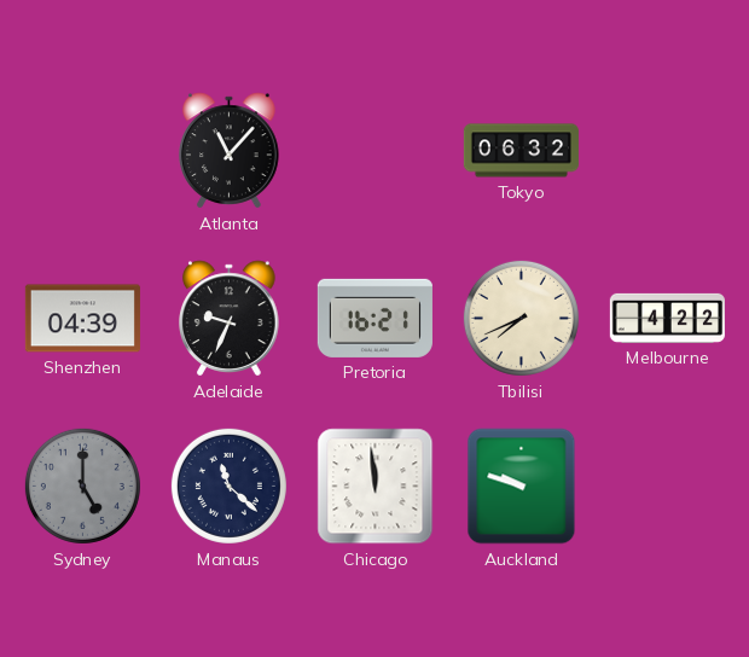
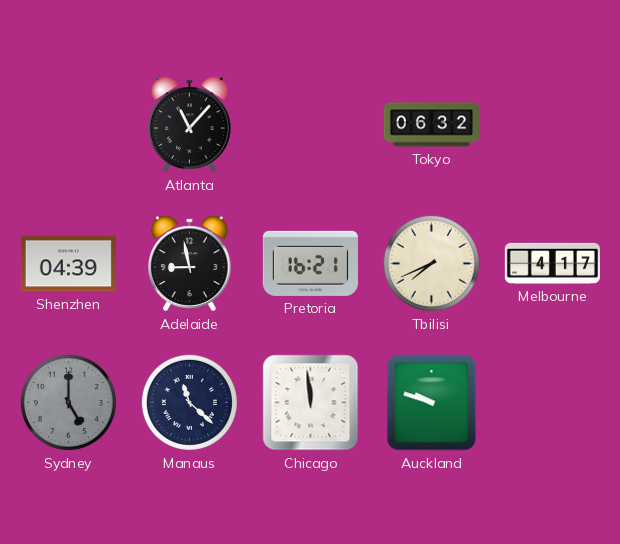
Adelaide: 9:34 -> 8:58
Melbourne: 4:22 -> 4:17
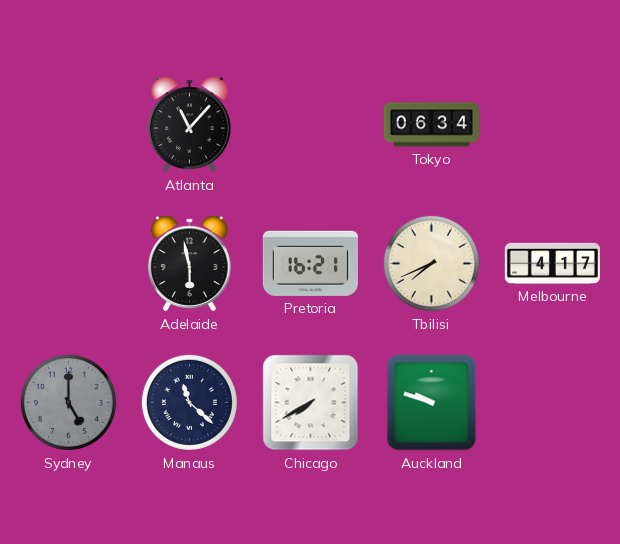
Tokyo: 06:32 -> 06:34
Shenzhen: 04:39 -> none
Adelaide: 8:58 -> 5:58
Chicago: 11:59 -> 7:40
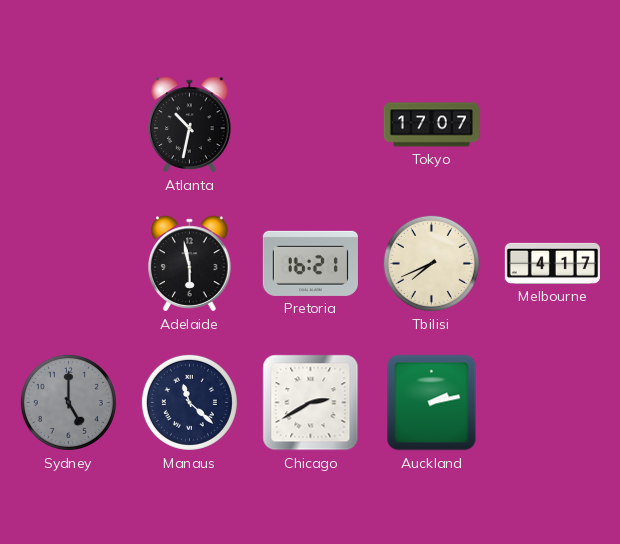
Atlanta: 11:07 -> 10:32
Tokyo: 06:34 -> 17:07
Chicago: 7:40 -> 2:40
Auckland: 9:48 -> 2:13
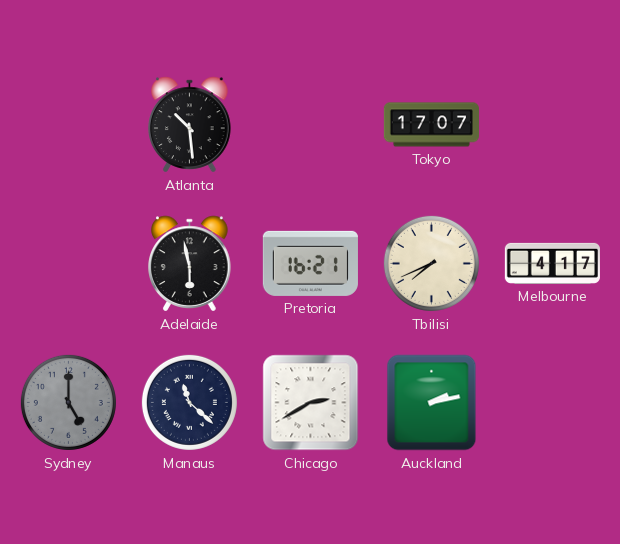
Atlanta: 10:32 -> 10:29
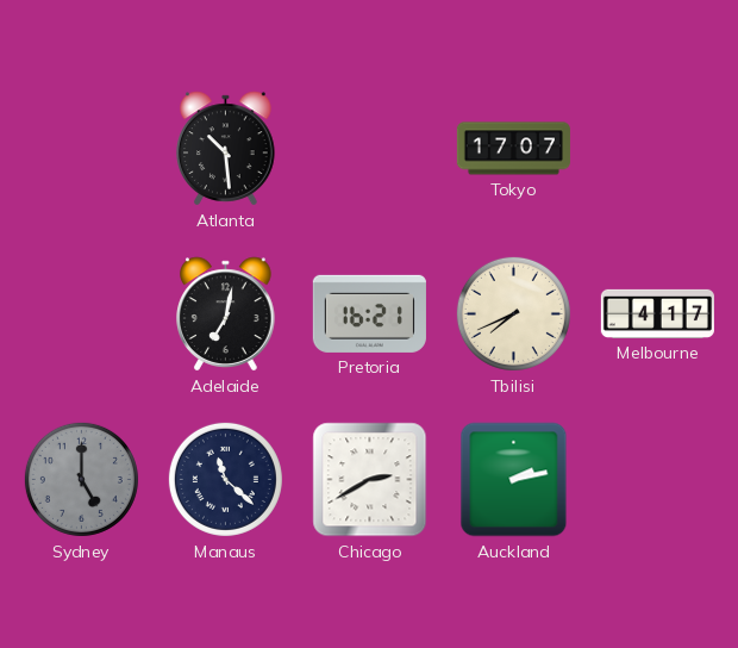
Adelaide: 5:58 -> 7:02
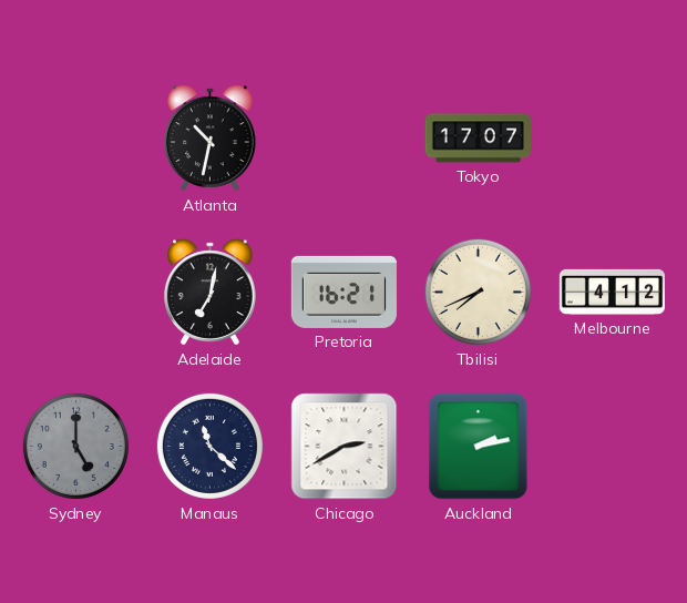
Atlanta: 10:29 -> 10:32
Melbourne: 4:17 -> 4:12
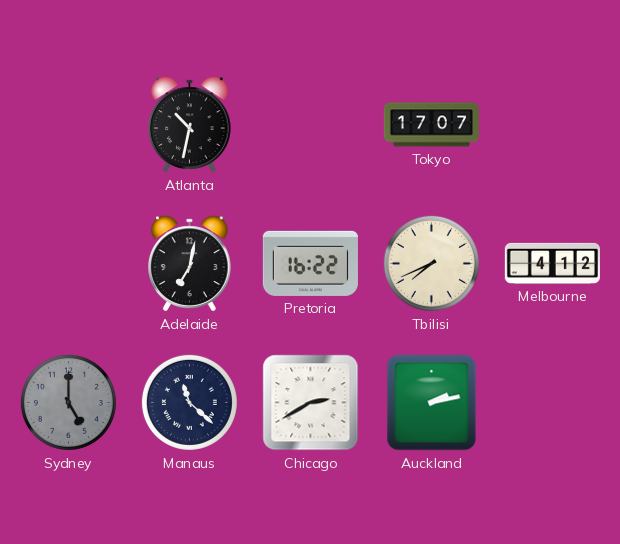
Pretoria: 16:21 -> 16:22
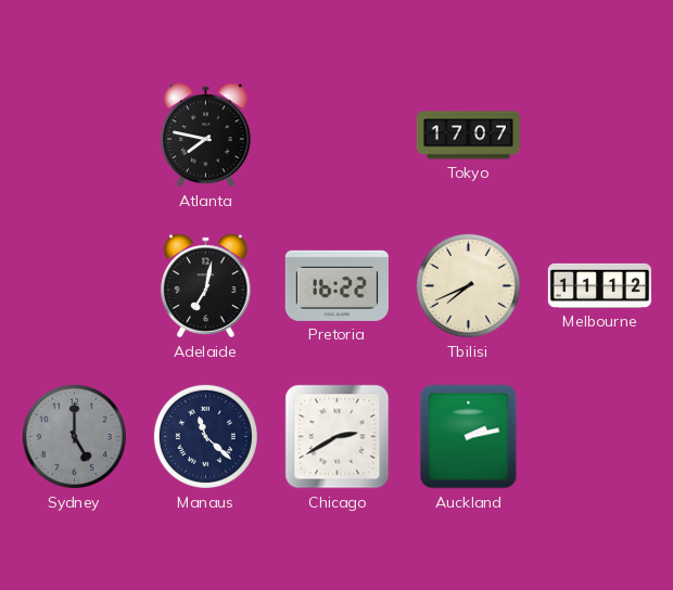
Atlanta: 10:32 -> 7:47
Melbourne: 4:12 -> 11:12
